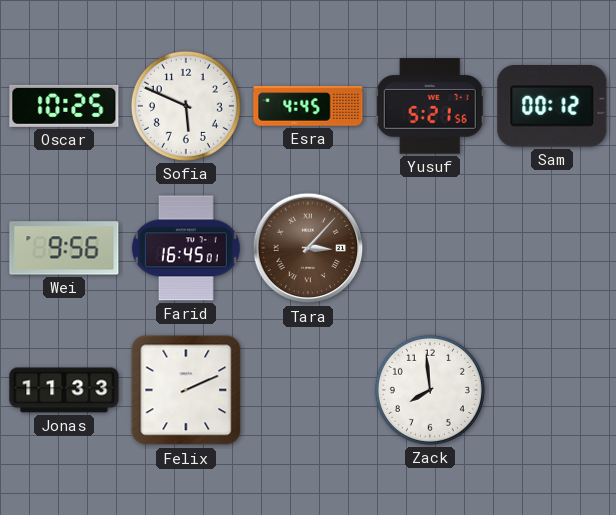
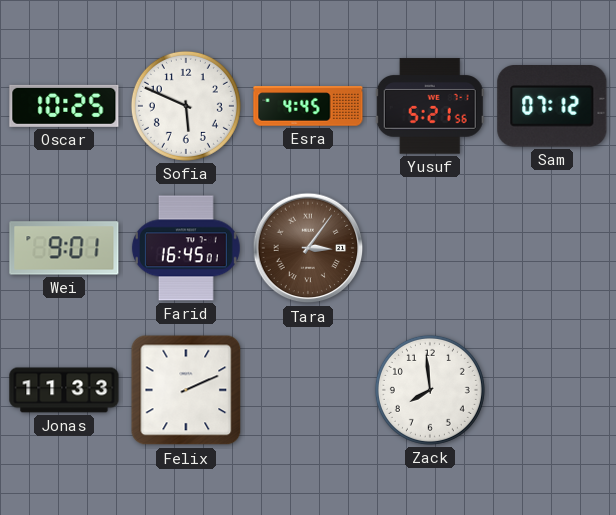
Sam: 00:12 -> 07:12
Wei: 9:56 -> 9:01
Tara: 3:07 -> 3:06
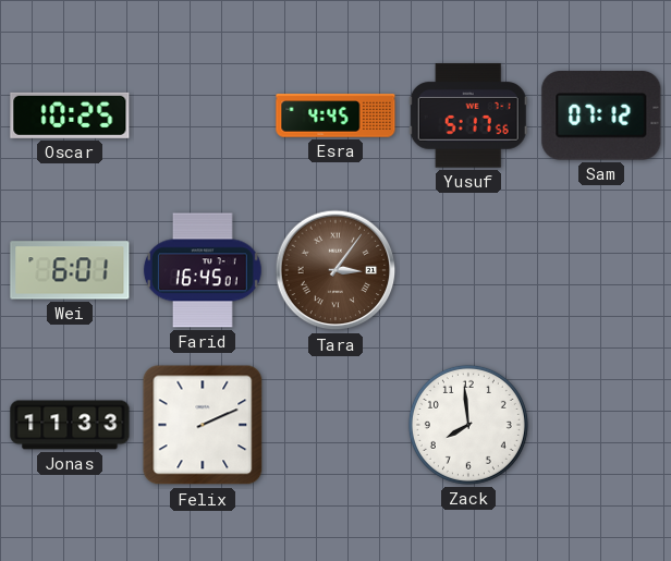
Sofia: 5:49 -> none
Yusuf: 5:21 -> 5:17
Wei: 9:01 -> 6:01
